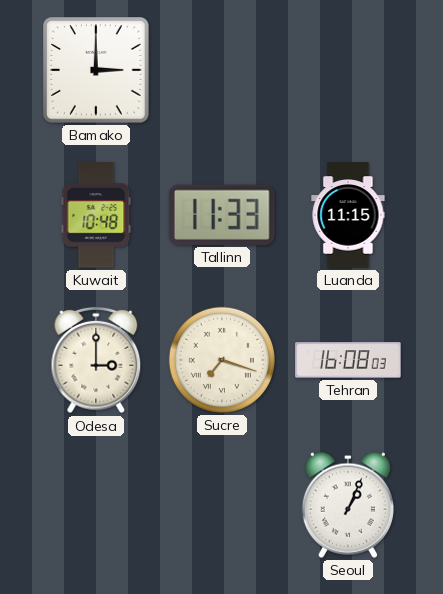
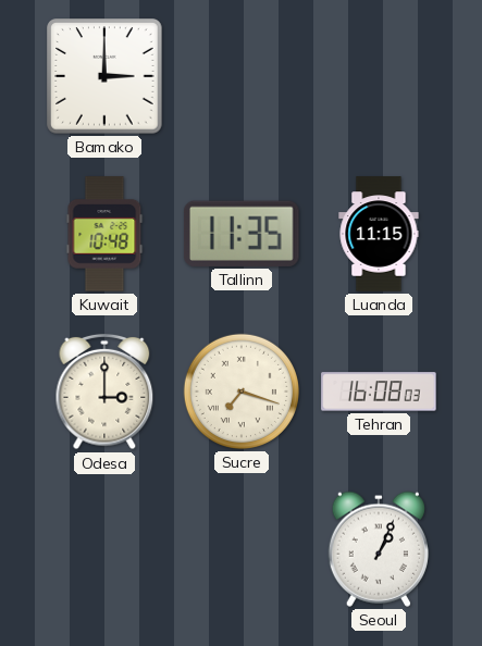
Tallinn: 11:33 -> 11:35
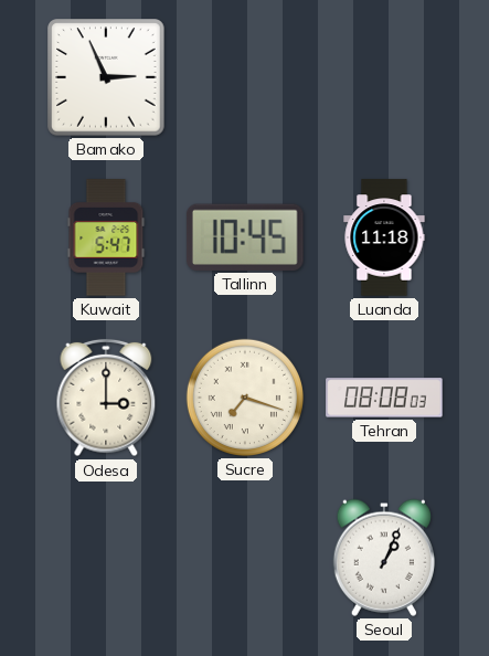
Bamako: 3:00 -> 2:56
Kuwait: 10:48 -> 5:47
Tallinn: 11:35 -> 10:45
Luanda: 11:15 -> 11:18
Tehran: 16:08 -> 08:08
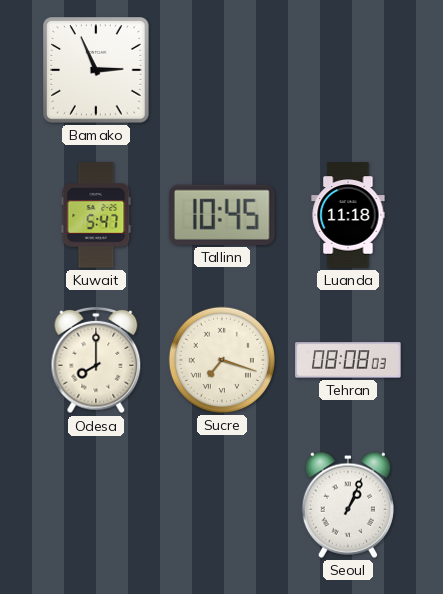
Odesa: 3:00 -> 8:00
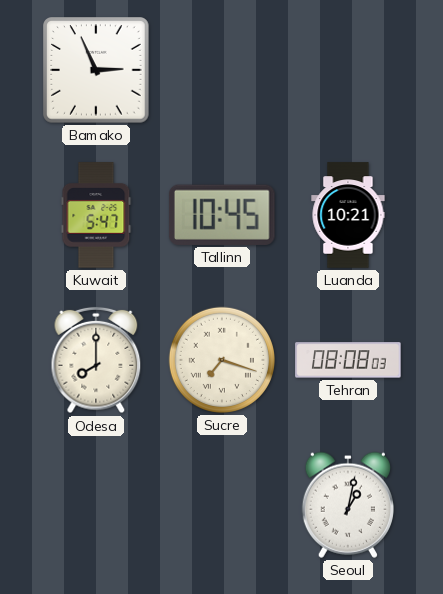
Luanda: 11:18 -> 10:21
Seoul: 1:04 -> 1:02
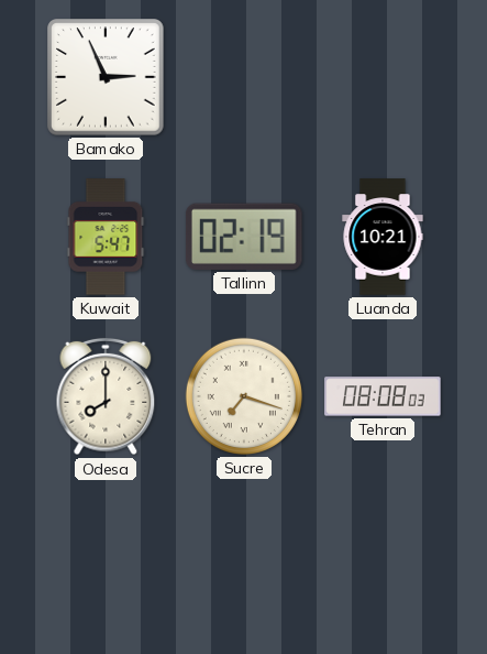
Tallinn: 10:45 -> 02:19
Seoul: 1:02 -> none
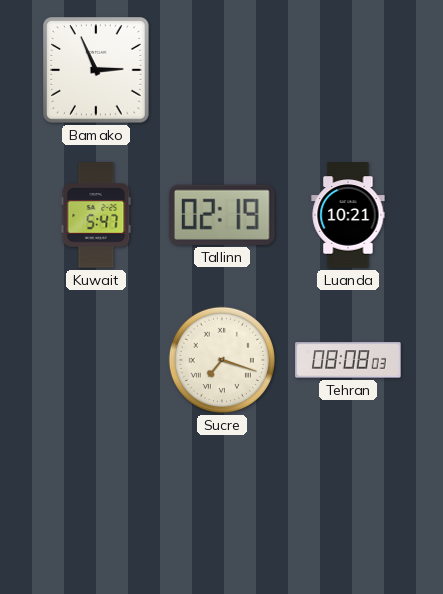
Odesa: 8:00 -> none
